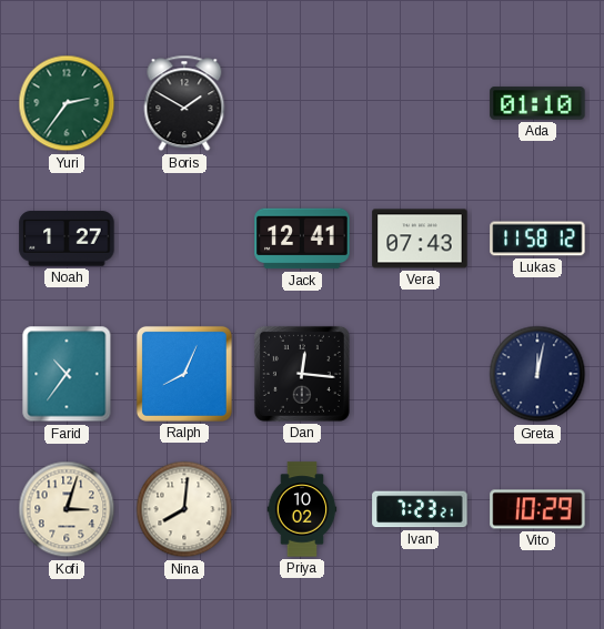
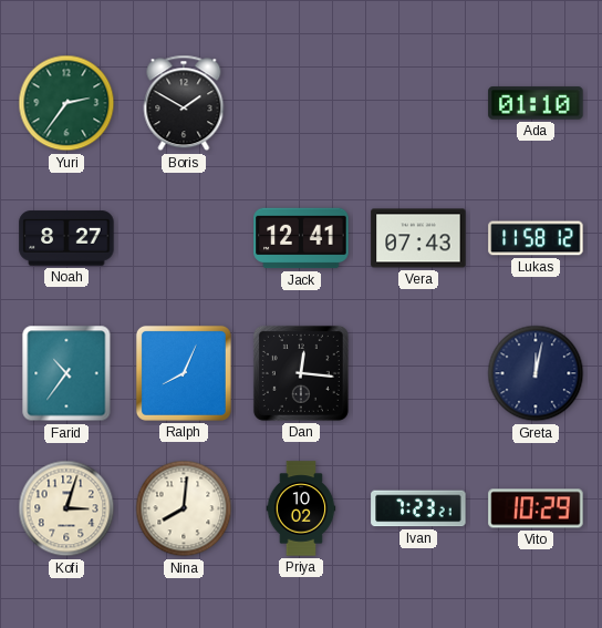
Noah: 1:27 -> 8:27
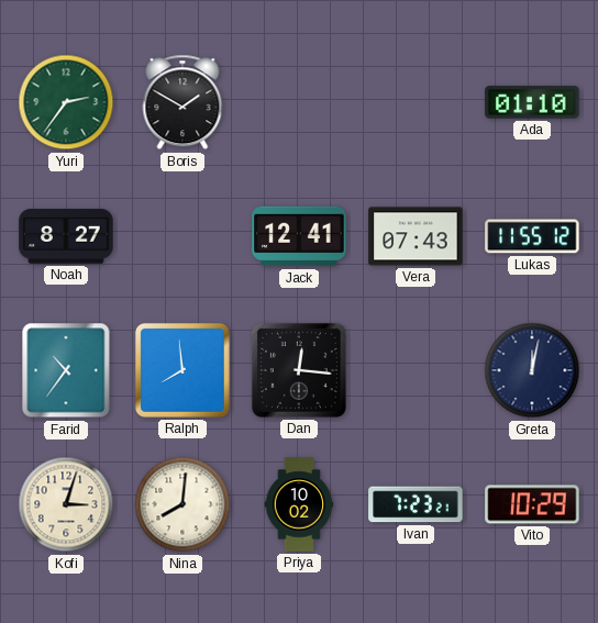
Lukas: 11:58 -> 11:55
Ralph: 8:04 -> 7:59
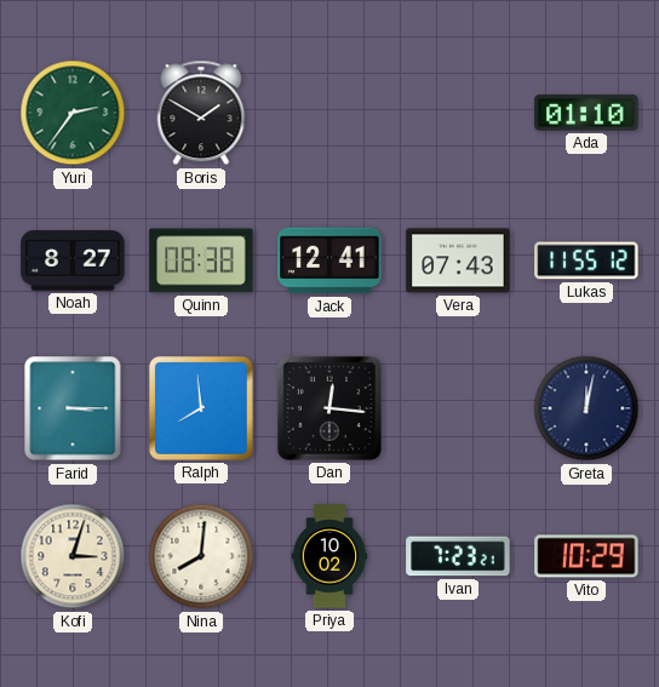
Quinn: none -> 08:38
Farid: 10:36 -> 3:15
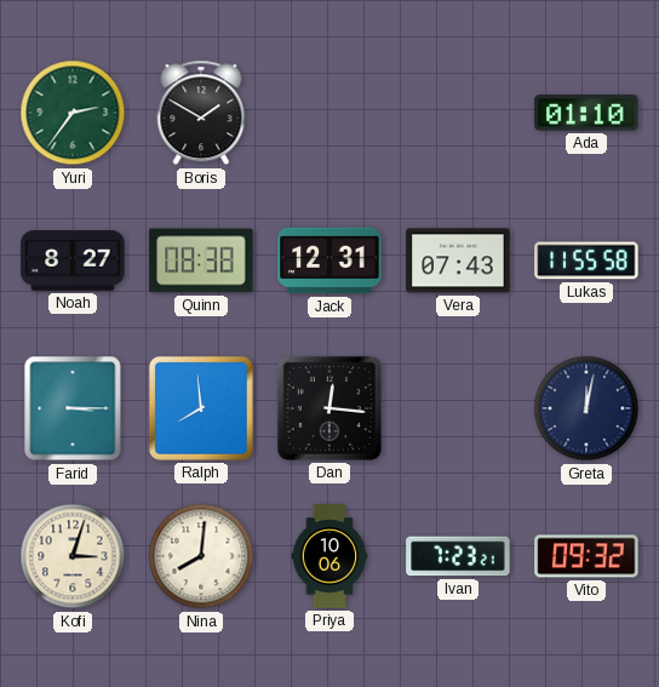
Jack: 12:41 -> 12:31
Lukas: 11:55:12 -> 11:55:58
Priya: 10:02 -> 10:06
Vito: 10:29 -> 09:32
